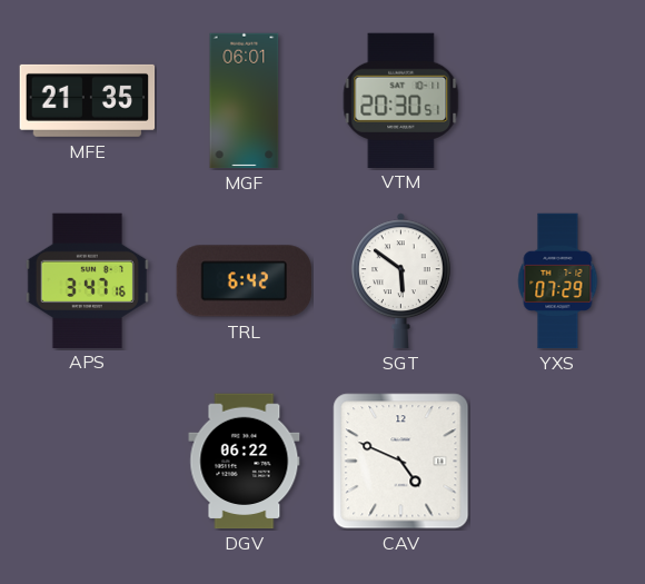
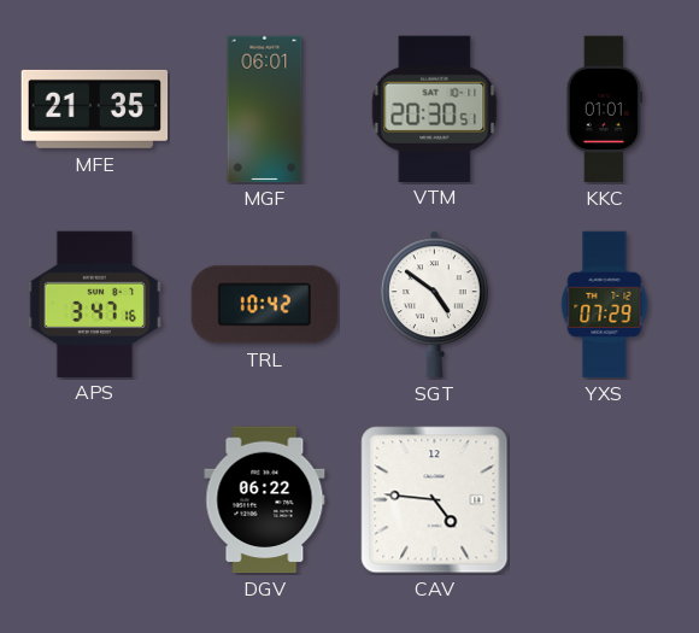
KKC: none -> 01:01
TRL: 6:42 -> 10:42
SGT: 5:51 -> 4:51
CAV: 4:49 -> 4:46
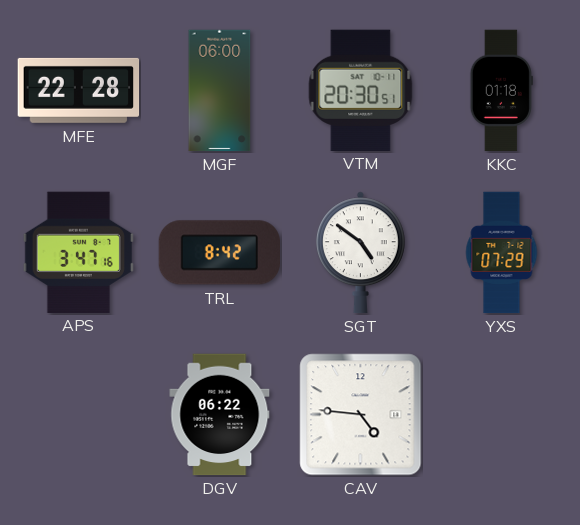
MFE: 21:35 -> 22:28
MGF: 06:01 -> 06:00
KKC: 01:01 -> 01:18
TRL: 10:42 -> 8:42
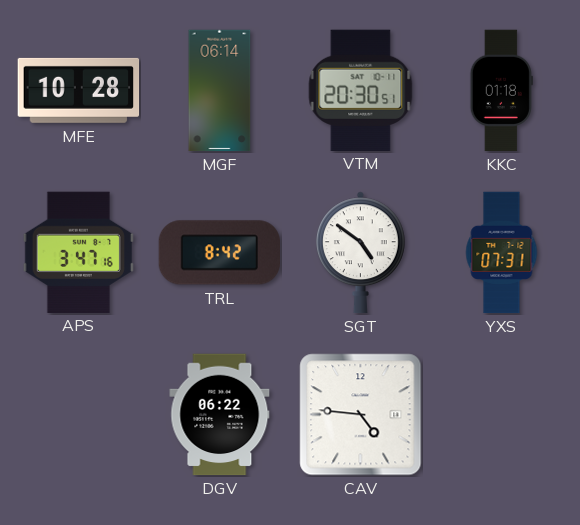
MFE: 22:28 -> 10:28
MGF: 06:00 -> 06:14
YXS: 07:29 -> 07:31
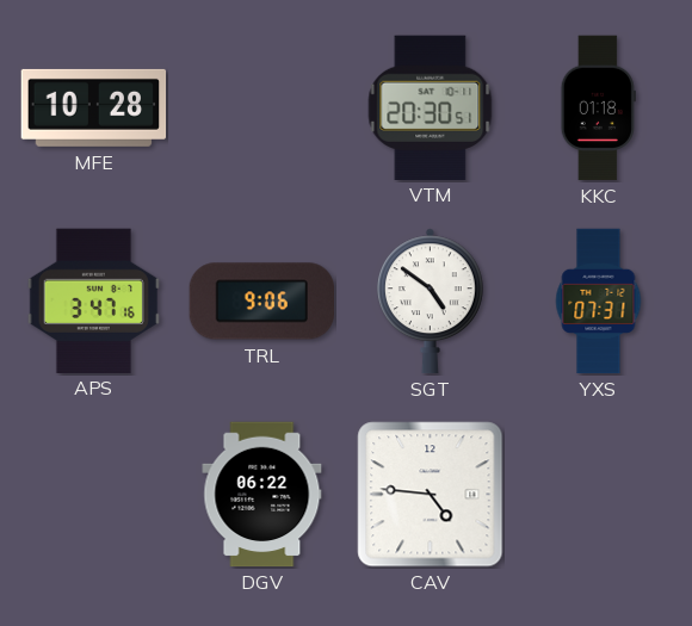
MGF: 06:14 -> none
TRL: 8:42 -> 9:06
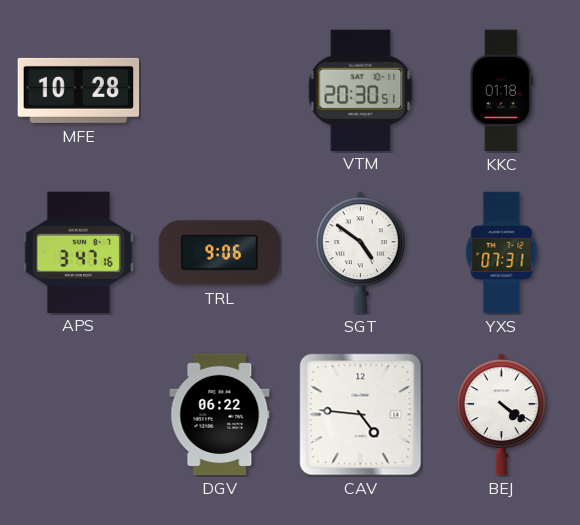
BEJ: none -> 4:21
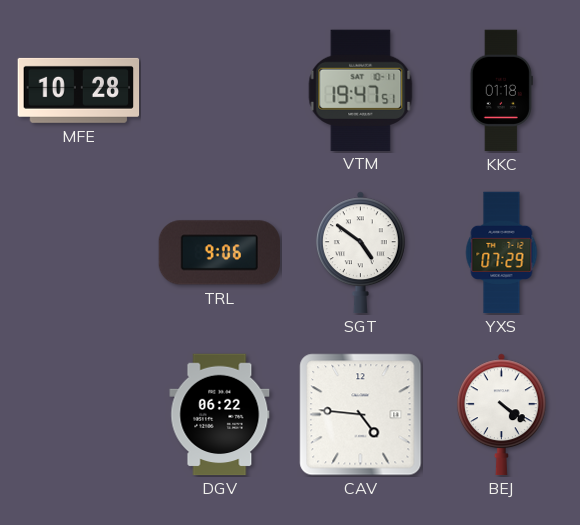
VTM: 20:30 -> 19:47
APS: 3:47 -> none
YXS: 07:31 -> 07:29
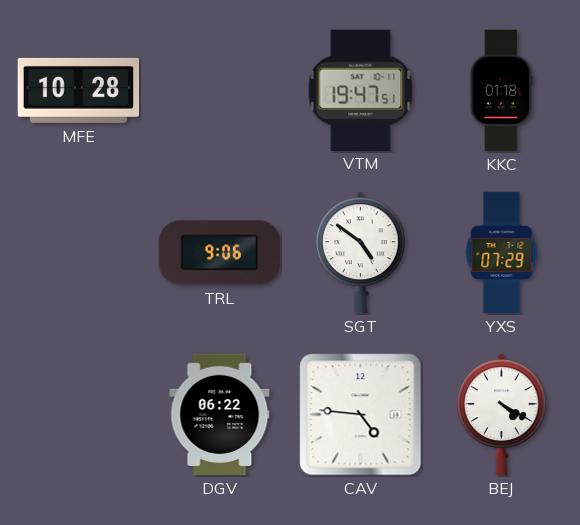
BEJ: 4:21 -> 4:20
